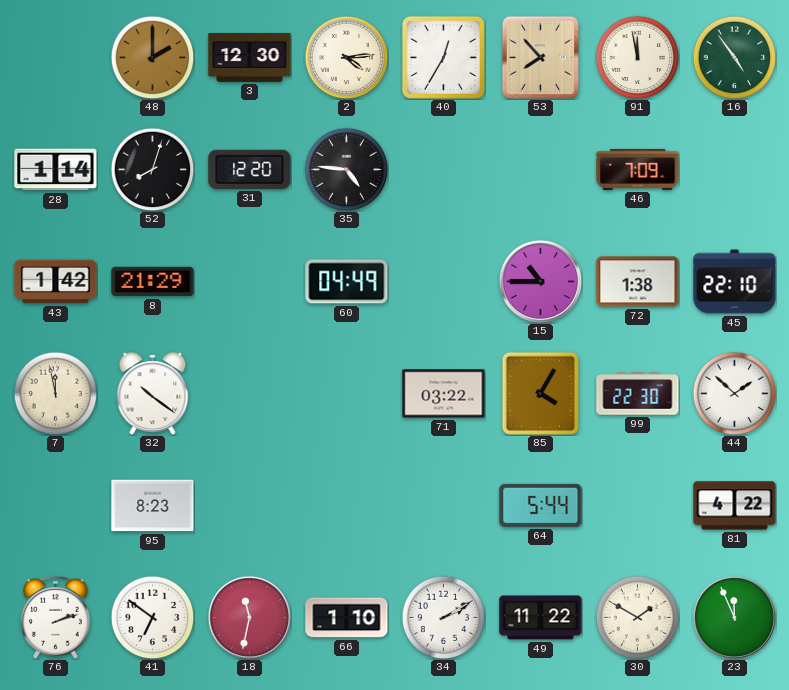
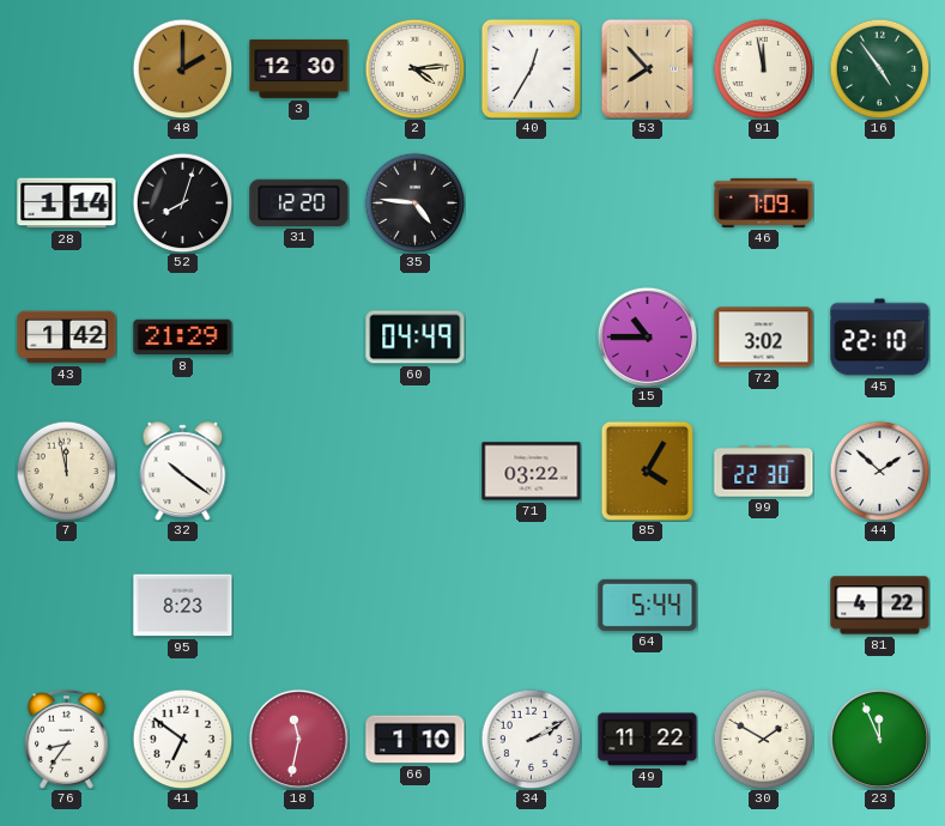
72: 1:38 -> 3:02
76: 2:12 -> 8:36
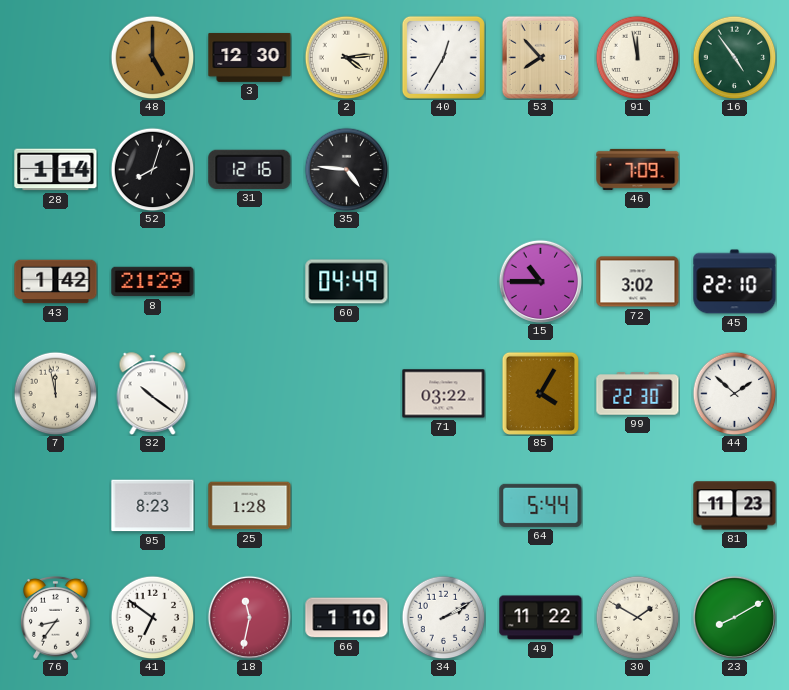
48: 2:00 -> 5:00
31: 12:20 -> 12:16
25: none -> 1:28
81: 4:22 -> 11:23
23: 11:56 -> 8:10
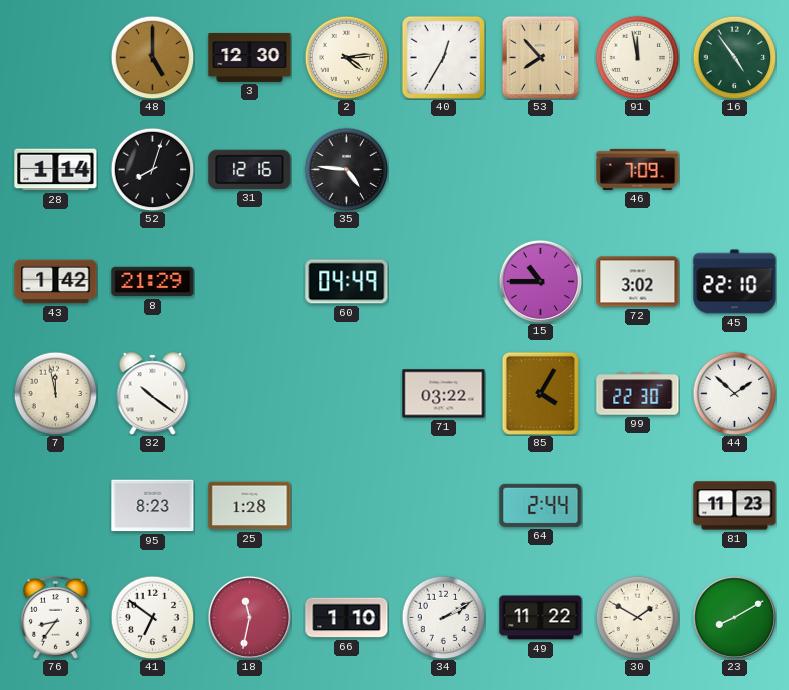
64: 5:44 -> 2:44
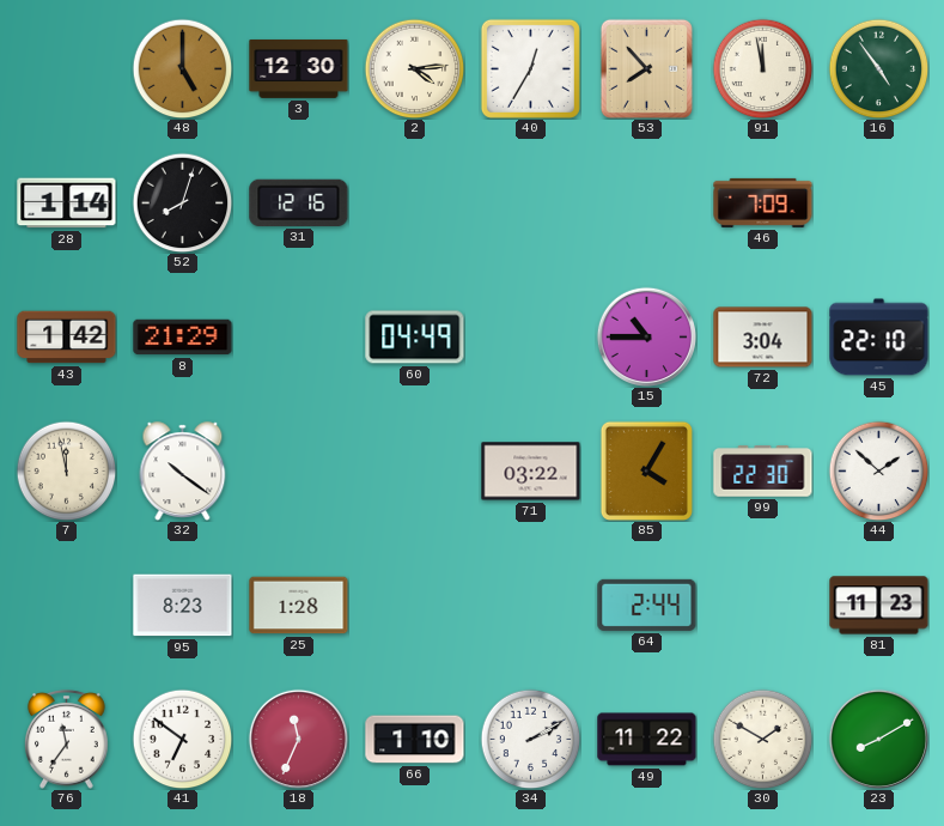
35: 4:46 -> none
72: 3:02 -> 3:04
76: 8:36 -> 11:36
18: 11:32 -> 11:34
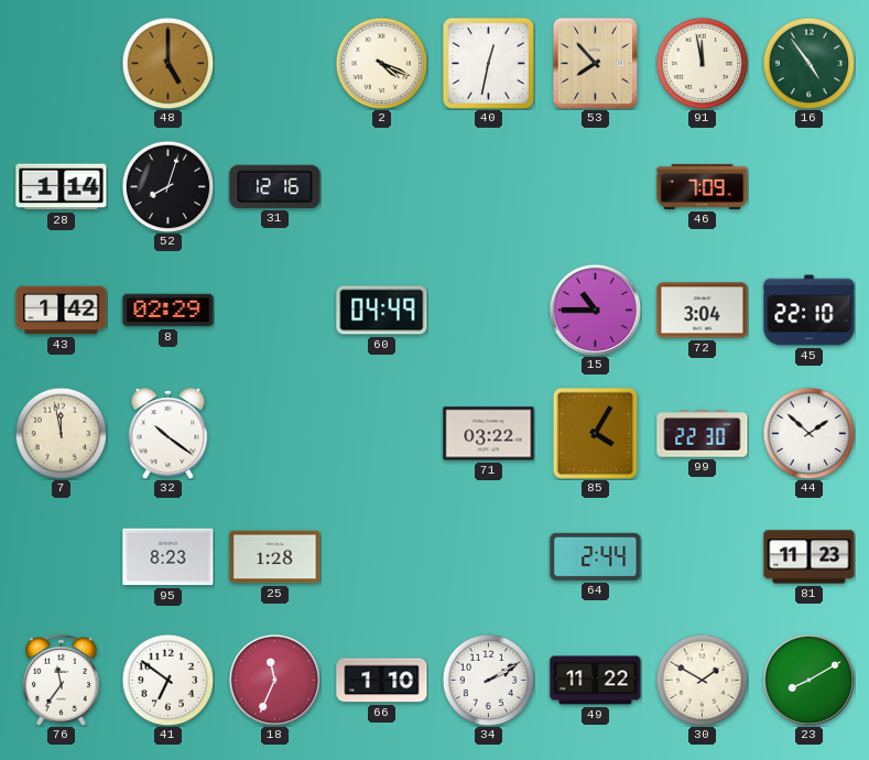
3: 12:30 -> none
2: 4:14 -> 4:19
40: 12:35 -> 12:32
8: 21:29 -> 02:29
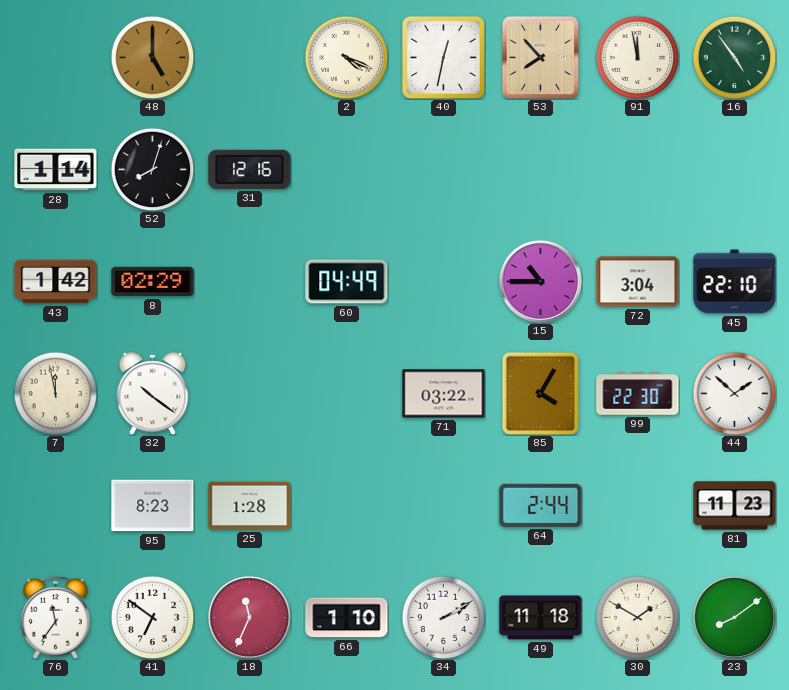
46: 7:09 -> none
49: 11:22 -> 11:18
23: 8:10 -> 8:09
